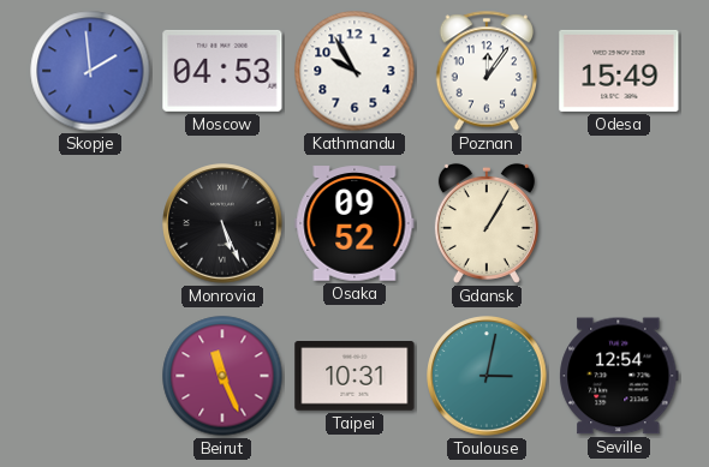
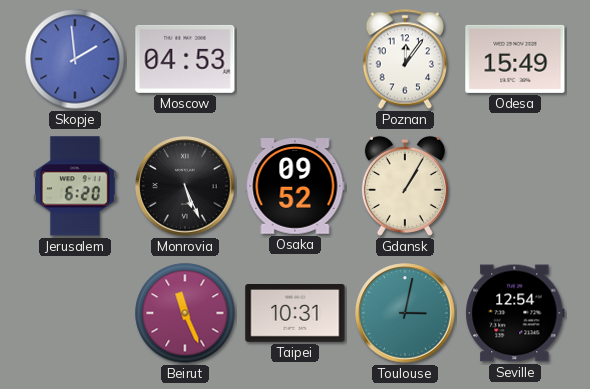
Kathmandu: 9:55 -> none
Jerusalem: none -> 6:20
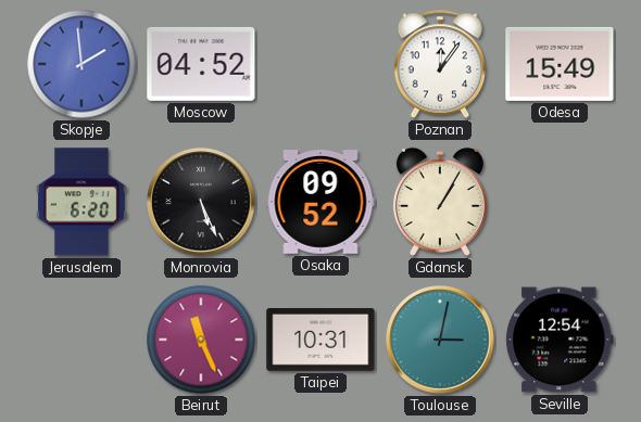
Moscow: 04:53 -> 04:52
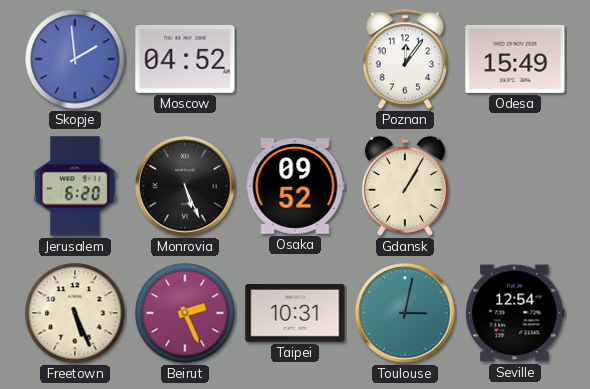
Freetown: none -> 5:26
Beirut: 11:26 -> 2:26
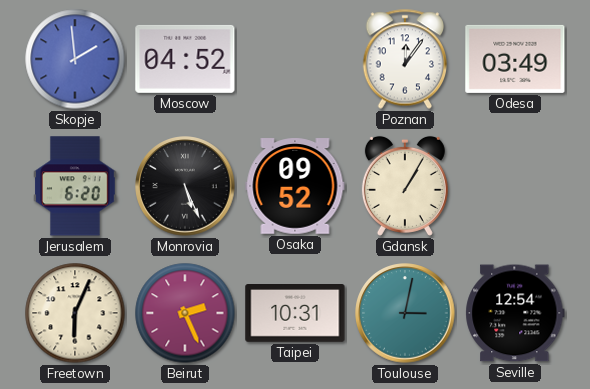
Odesa: 15:49 -> 03:49
Freetown: 5:26 -> 6:04
